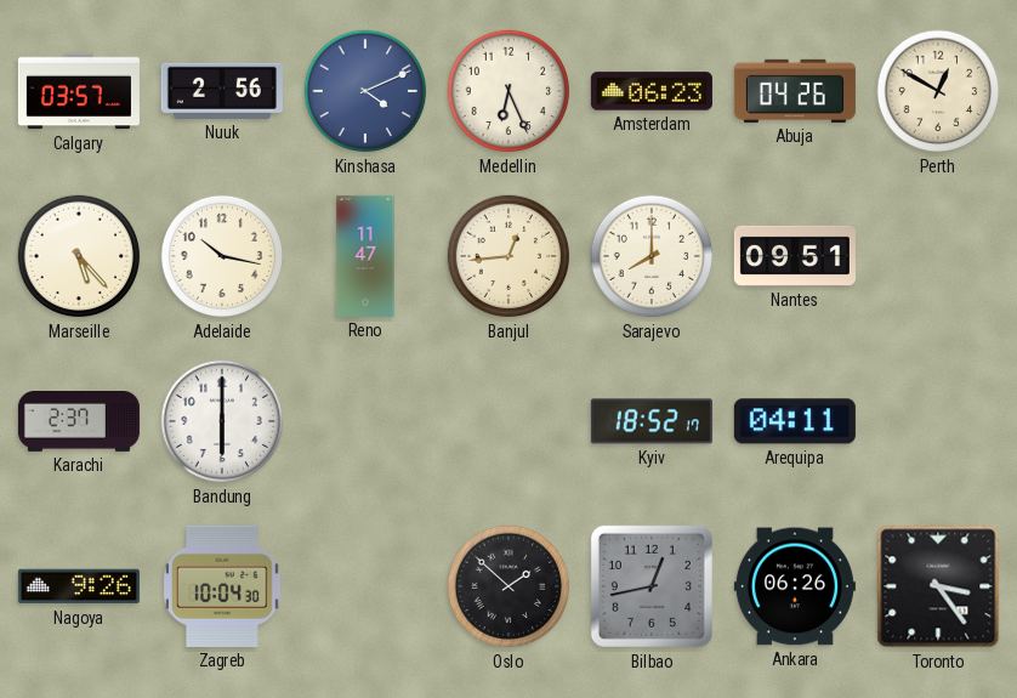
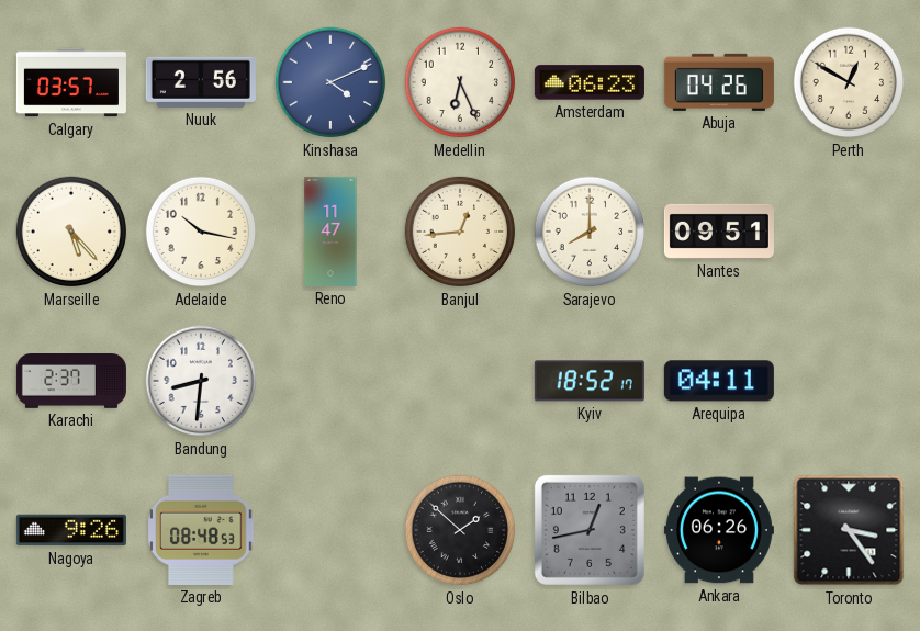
Bandung: 6:00 -> 8:31
Zagreb: 10:04 -> 08:48
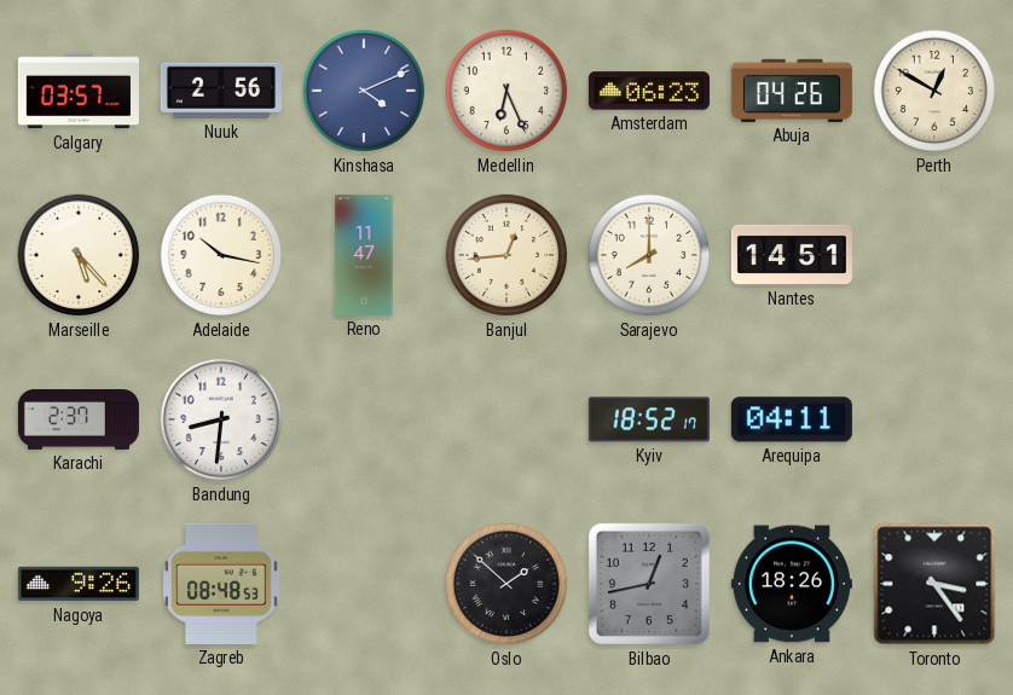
Nantes: 09:51 -> 14:51
Ankara: 06:26 -> 18:26
